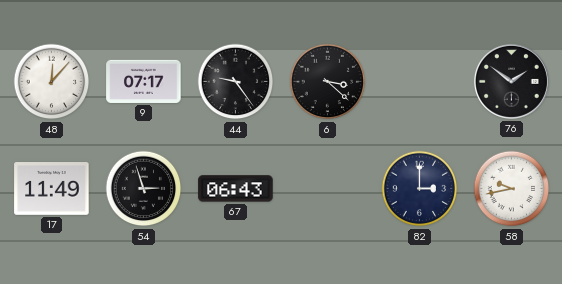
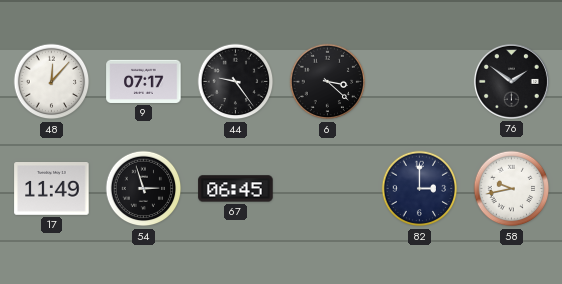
67: 06:43 -> 06:45
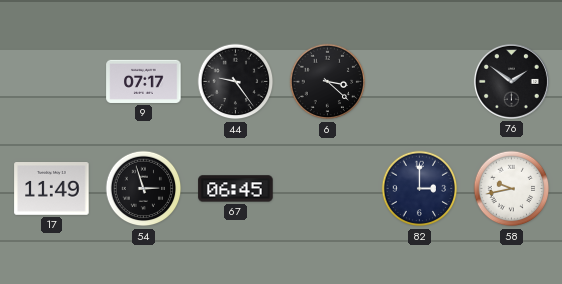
48: 12:07 -> none
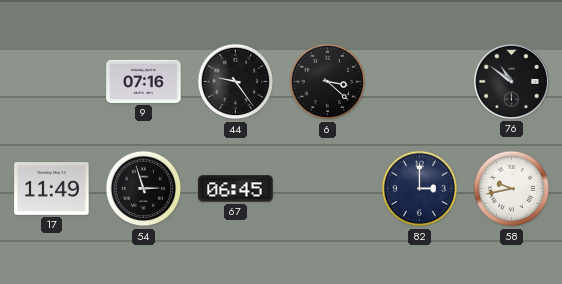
9: 07:17 -> 07:16
76: 1:51 -> 10:51
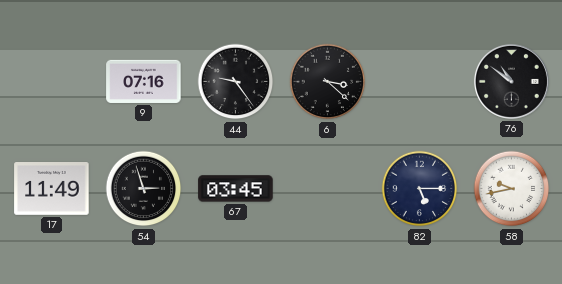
67: 06:45 -> 03:45
82: 3:00 -> 5:15
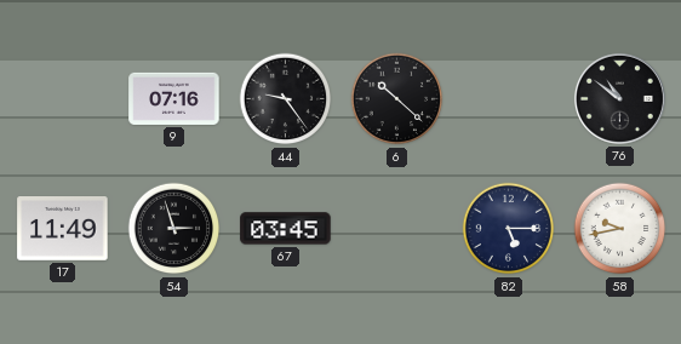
6: 3:22 -> 10:22
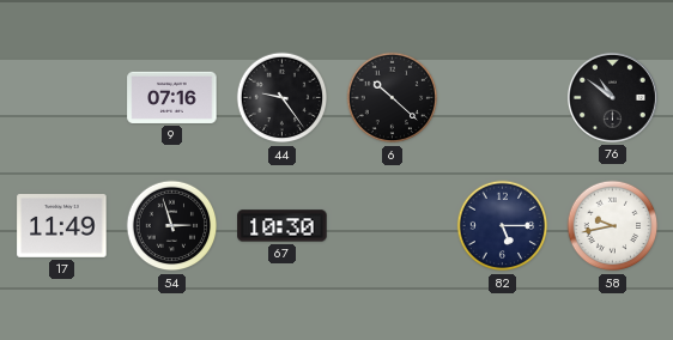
67: 03:45 -> 10:30
